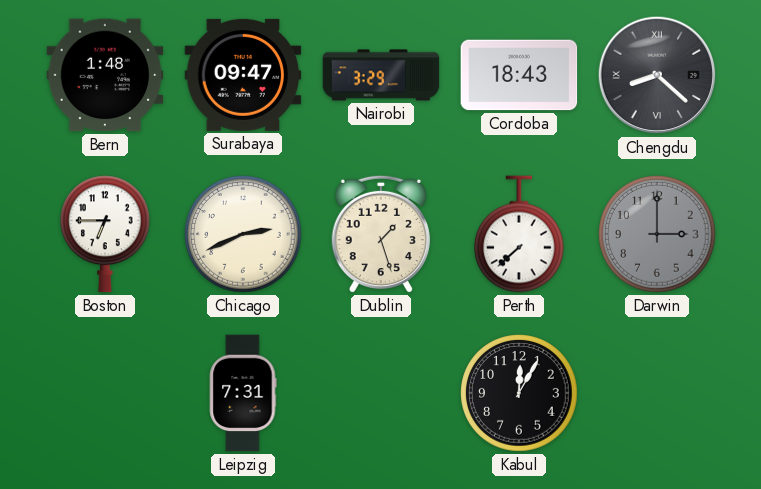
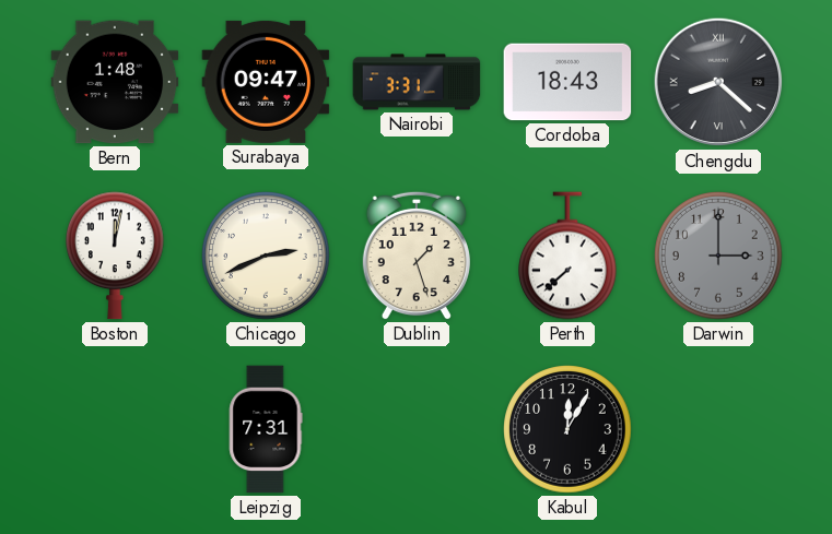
Nairobi: 3:29 -> 3:31
Boston: 6:45 -> 12:02
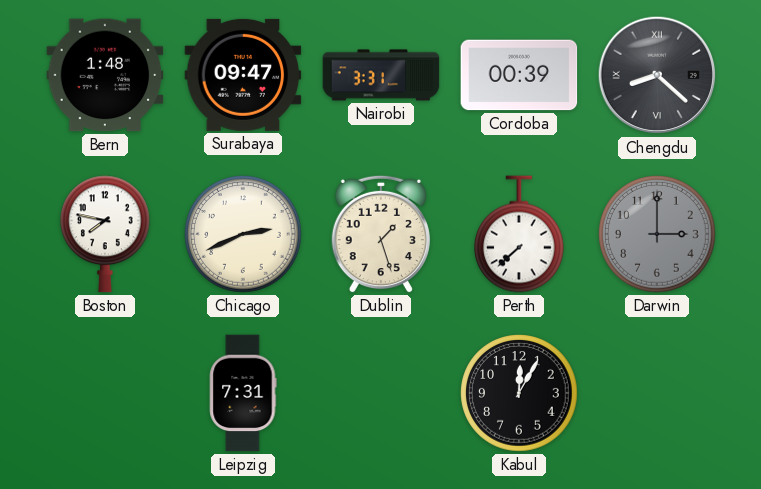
Cordoba: 18:43 -> 00:39
Boston: 12:02 -> 7:47
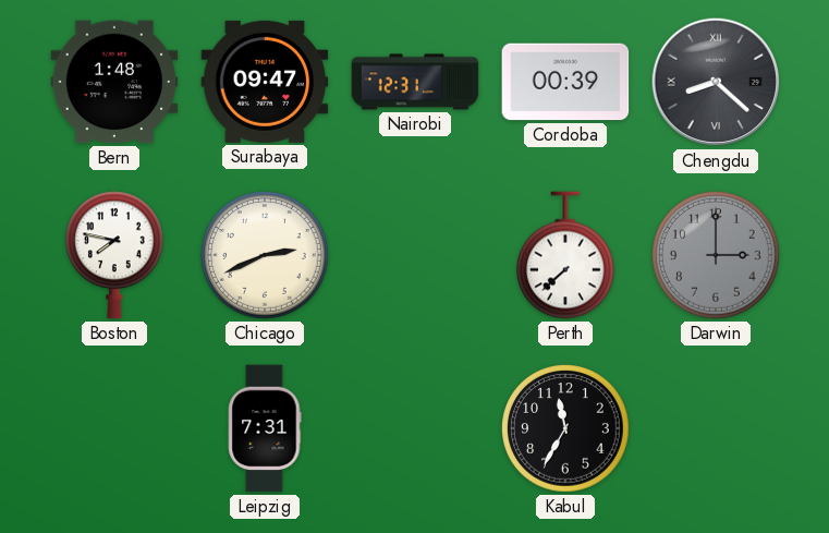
Nairobi: 3:31 -> 12:31
Dublin: 1:27 -> none
Kabul: 12:05 -> 11:35
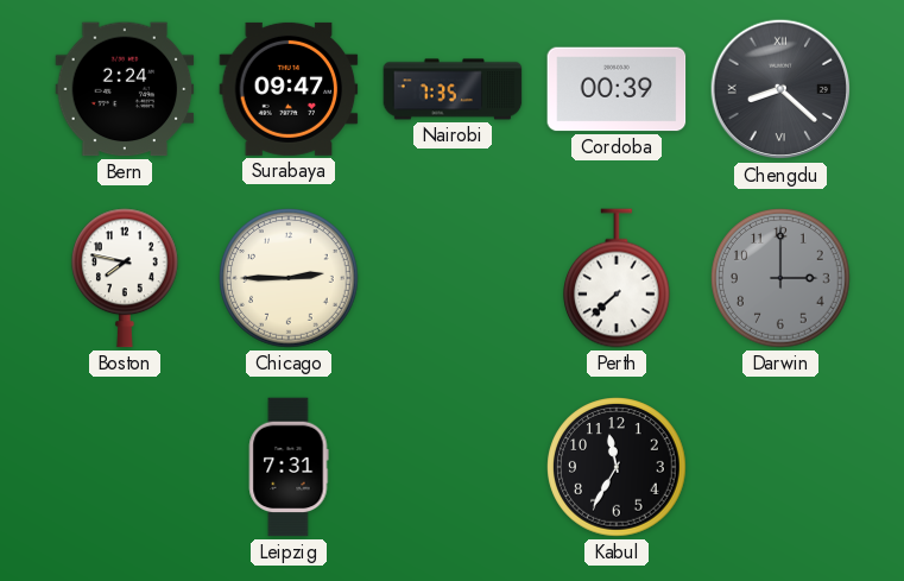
Bern: 1:48 -> 2:24
Nairobi: 12:31 -> 7:35
Chicago: 2:41 -> 2:45
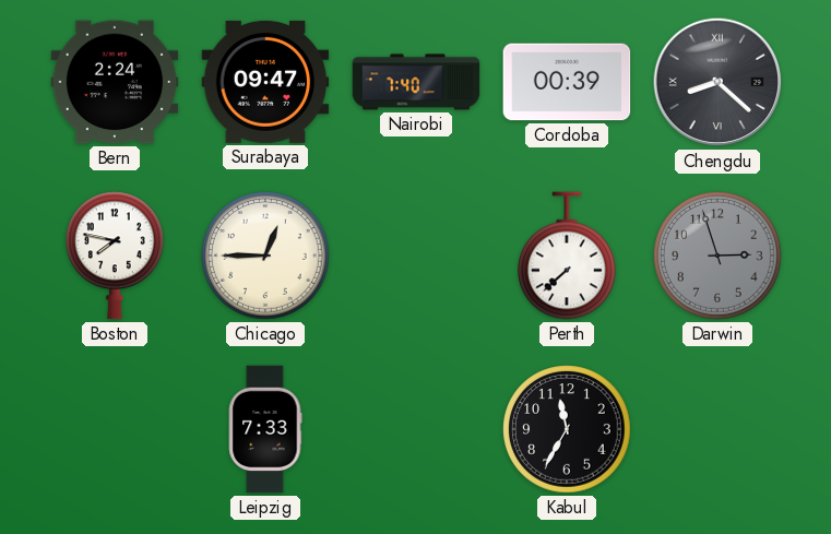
Nairobi: 7:35 -> 7:40
Chicago: 2:45 -> 12:45
Darwin: 3:00 -> 2:57
Leipzig: 7:31 -> 7:33
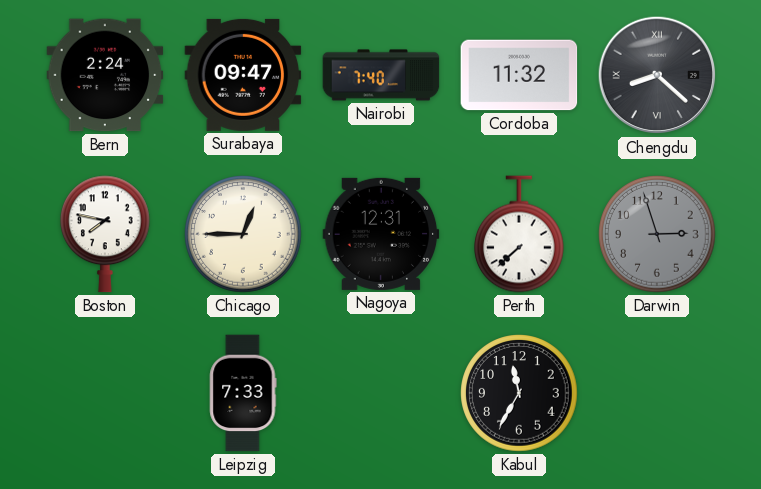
Cordoba: 00:39 -> 11:32
Nagoya: none -> 12:31
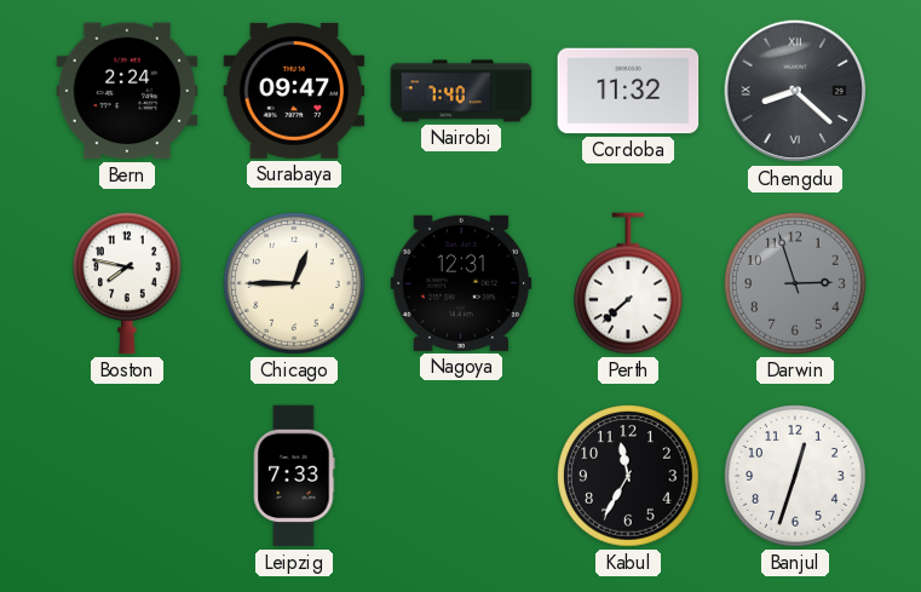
Banjul: none -> 12:33
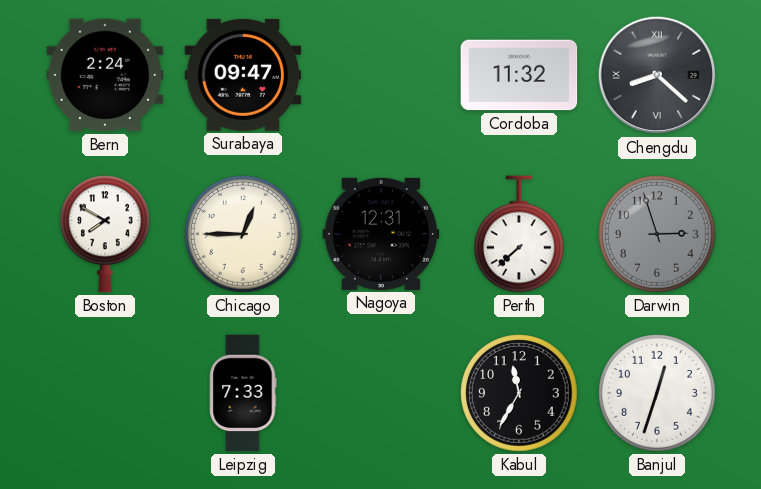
Nairobi: 7:40 -> none
Boston: 7:47 -> 7:50
